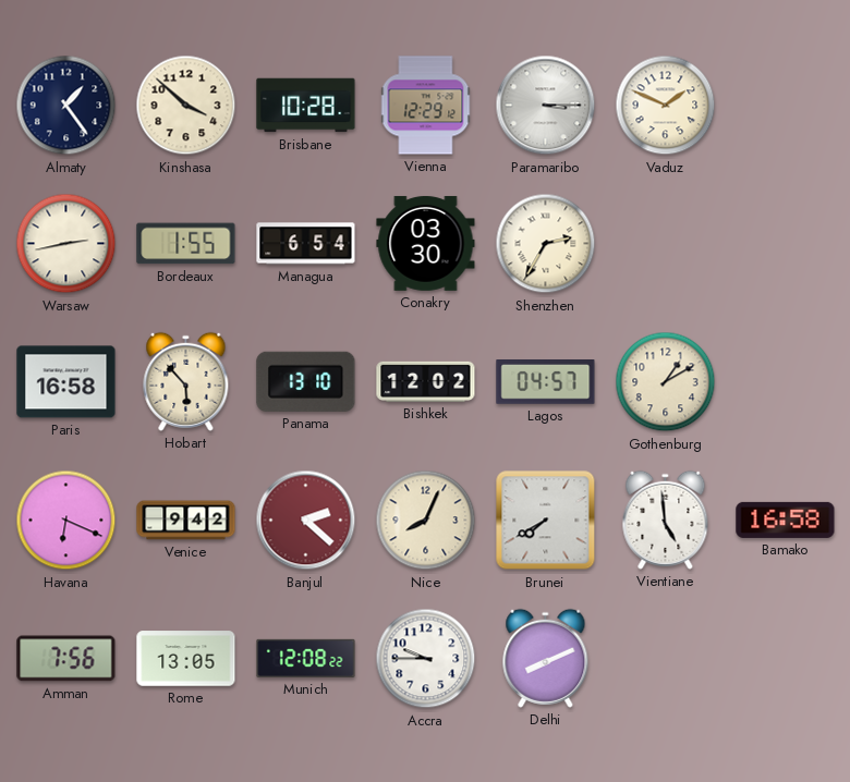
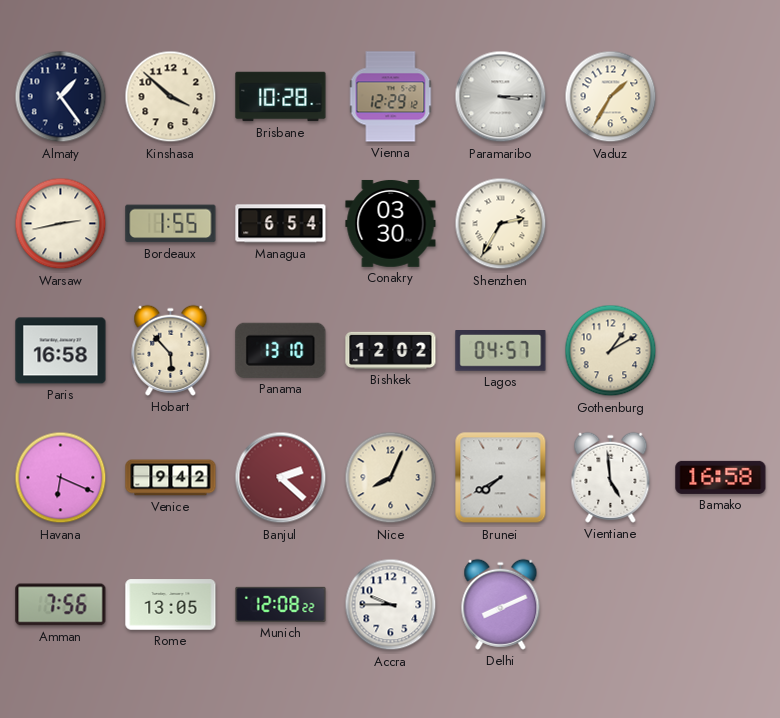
Vaduz: 1:49 -> 1:35
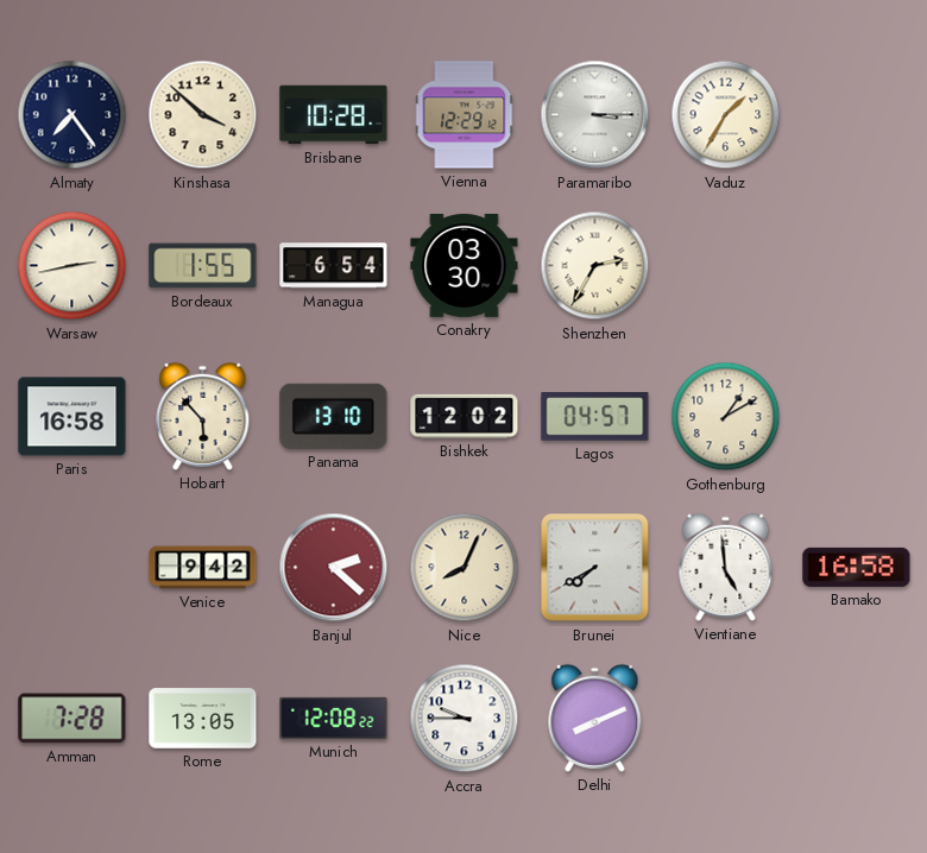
Almaty: 1:24 -> 7:24
Havana: 6:19 -> none
Amman: 7:56 -> 7:28
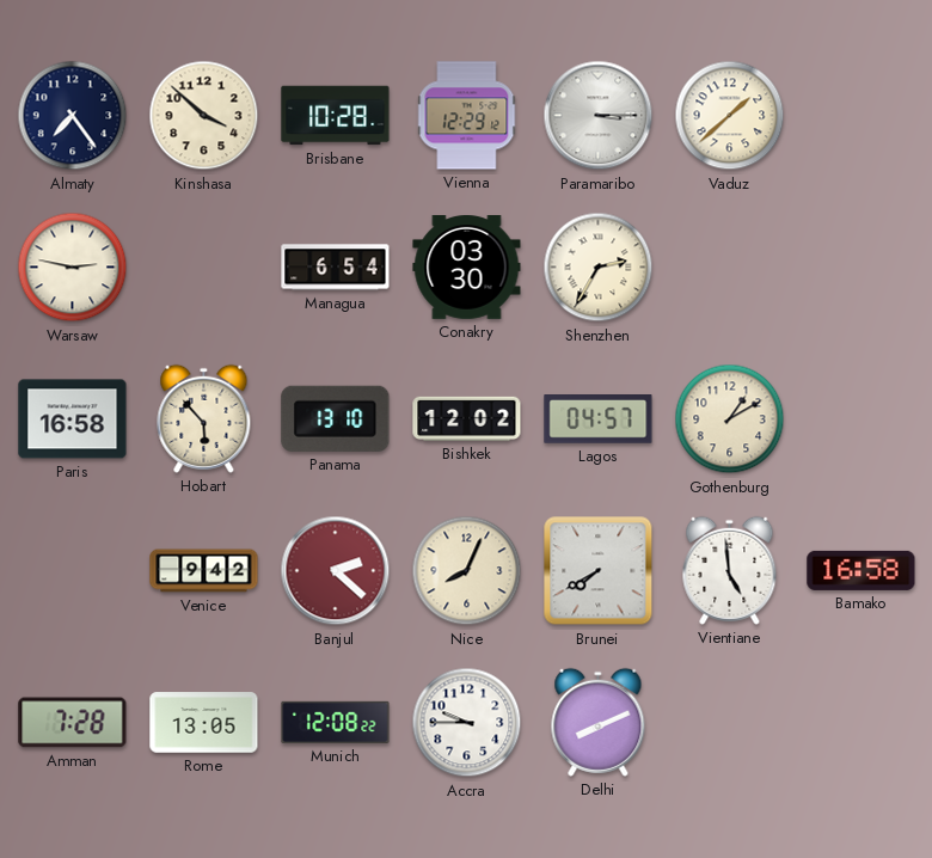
Vaduz: 1:35 -> 1:38
Warsaw: 2:43 -> 2:47
Bordeaux: 1:55 -> none
